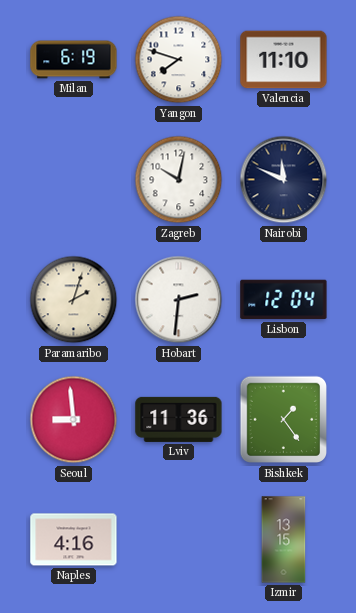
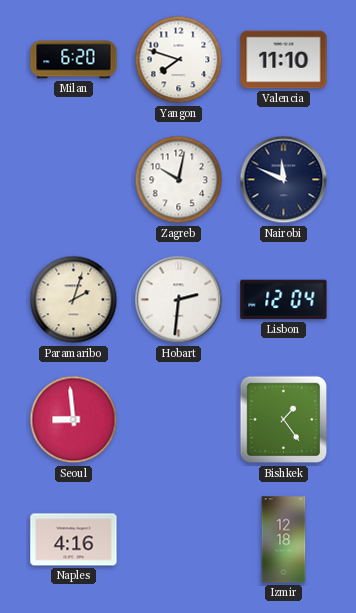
Milan: 6:19 -> 6:20
Lviv: 11:36 -> none
Izmir: 13:15 -> 12:18
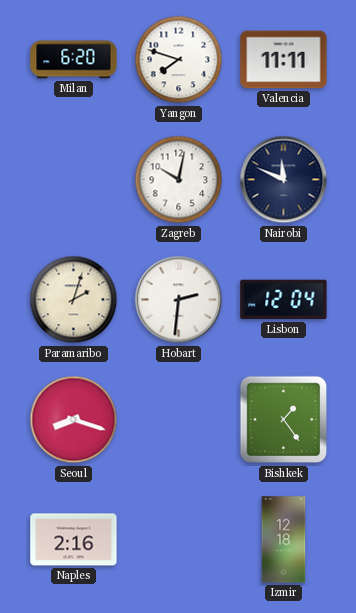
Valencia: 11:10 -> 11:11
Seoul: 8:59 -> 8:18
Naples: 4:16 -> 2:16
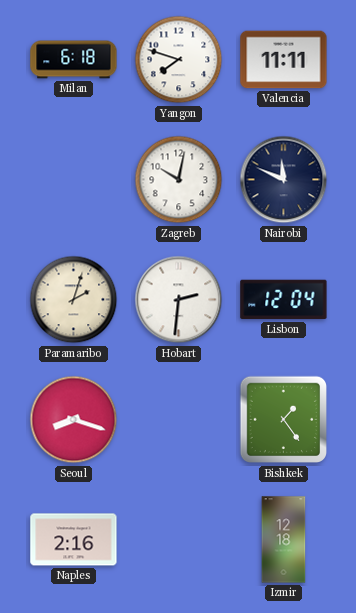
Milan: 6:20 -> 6:18
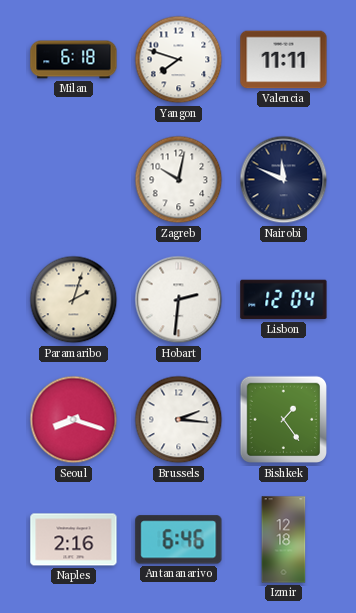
Brussels: none -> 2:16
Antananarivo: none -> 6:46
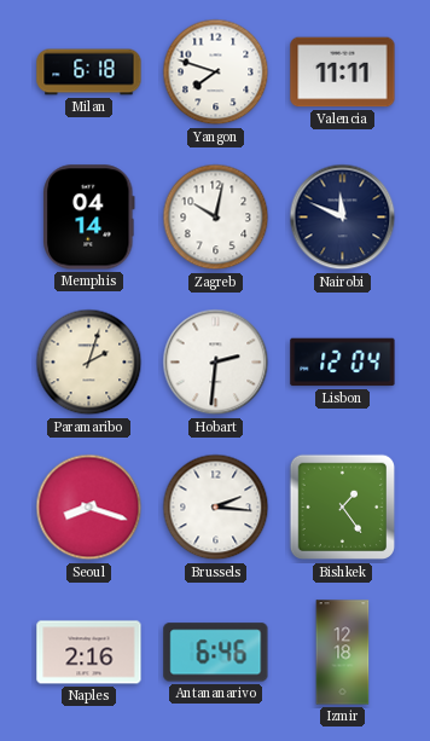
Memphis: none -> 04:14
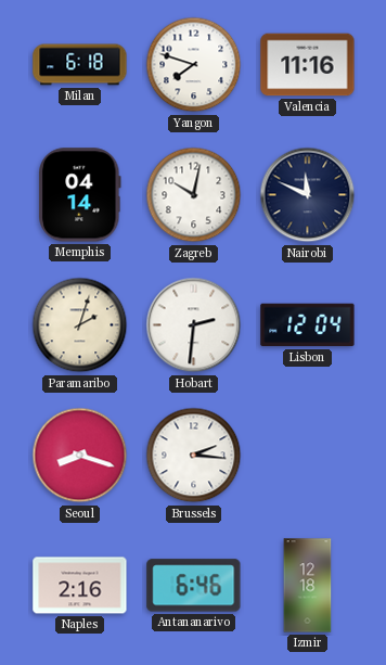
Valencia: 11:11 -> 11:16
Bishkek: 1:24 -> none
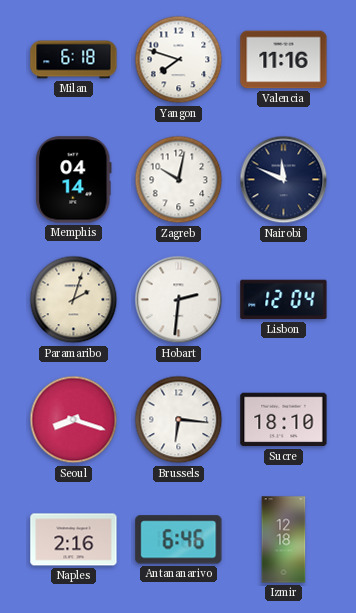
Brussels: 2:16 -> 6:16
Sucre: none -> 18:10
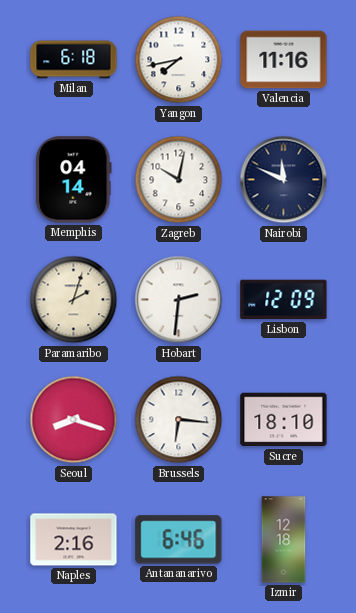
Yangon: 7:48 -> 7:43
Lisbon: 12:04 -> 12:09
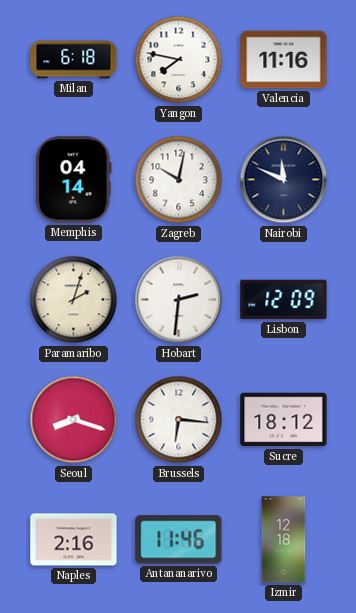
Yangon: 7:43 -> 7:47
Sucre: 18:10 -> 18:12
Antananarivo: 6:46 -> 11:46
